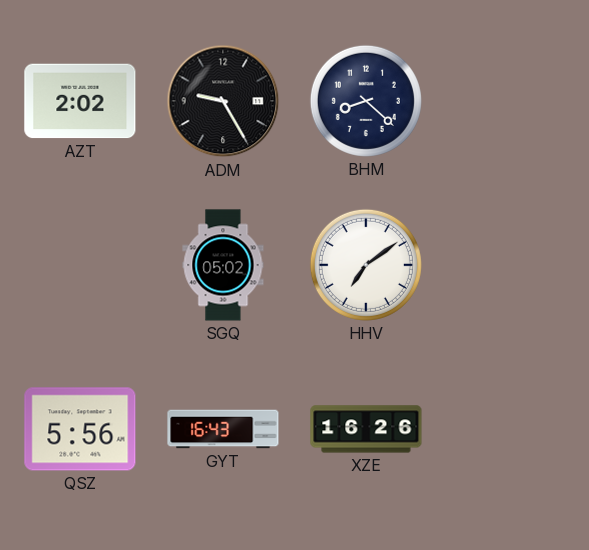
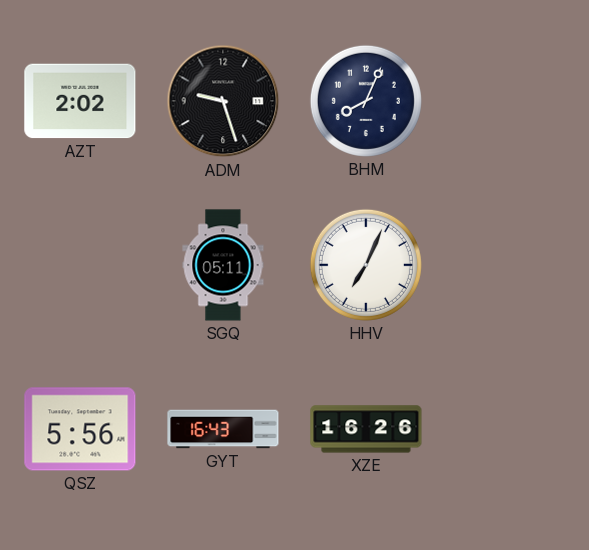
ADM: 9:25 -> 9:27
BHM: 8:22 -> 8:04
SGQ: 05:02 -> 05:11
HHV: 7:09 -> 7:04
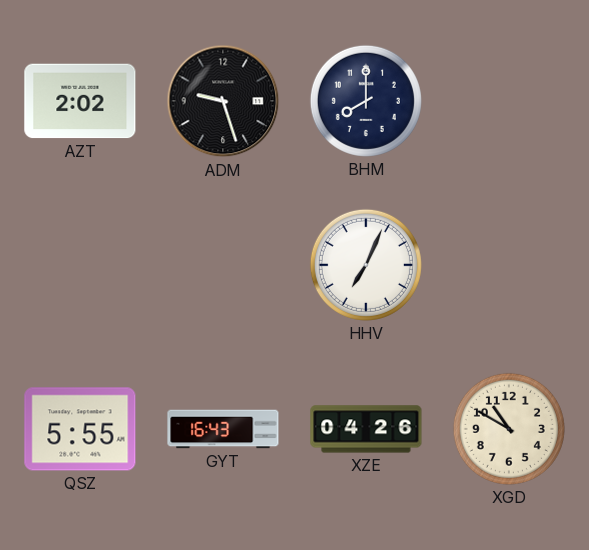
BHM: 8:04 -> 8:00
SGQ: 05:11 -> none
QSZ: 5:56 -> 5:55
XZE: 16:26 -> 04:26
XGD: none -> 10:50
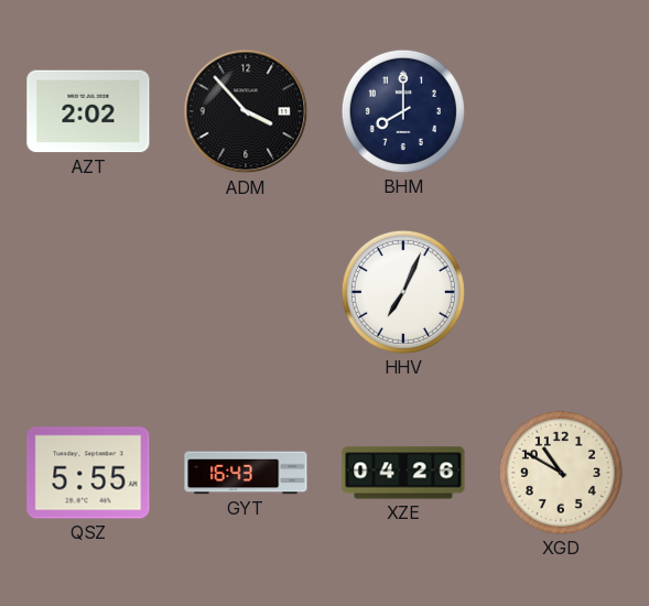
ADM: 9:27 -> 3:53
